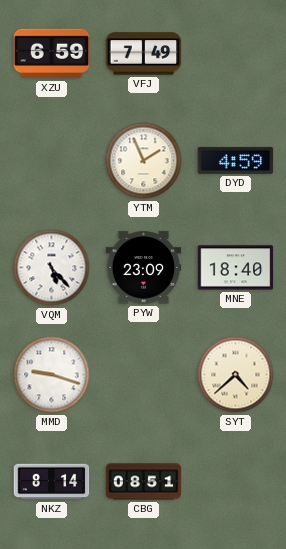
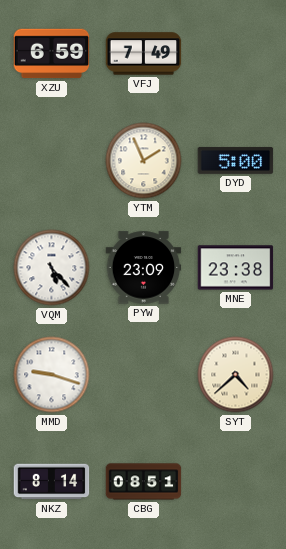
DYD: 4:59 -> 5:00
MNE: 18:40 -> 23:38
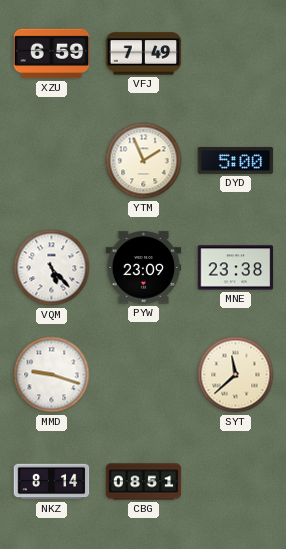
SYT: 4:38 -> 11:38
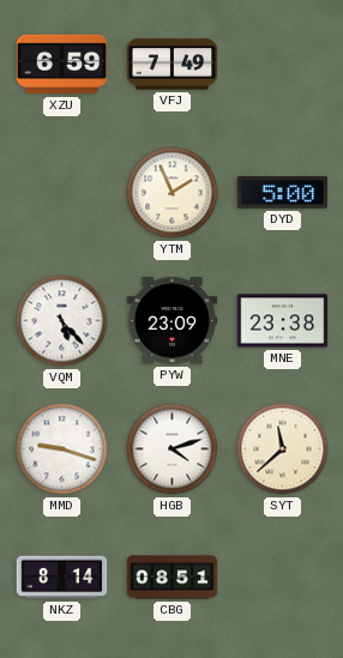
HGB: none -> 4:12
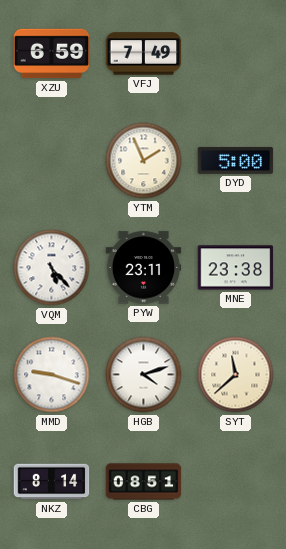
PYW: 23:09 -> 23:11
